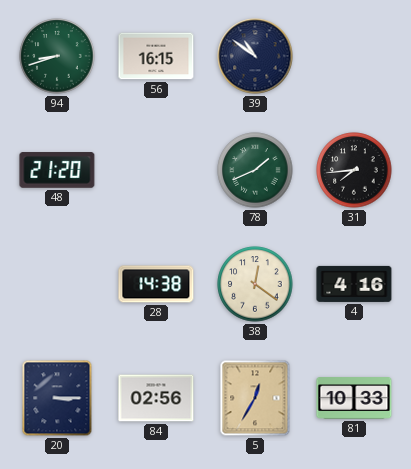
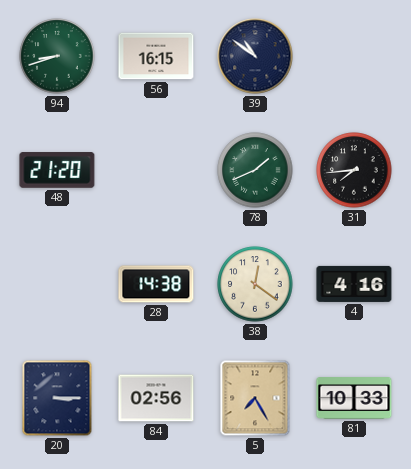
5: 12:35 -> 7:25
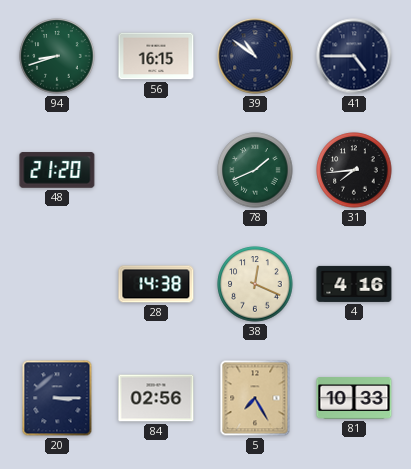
41: none -> 4:45
38: 12:21 -> 12:19
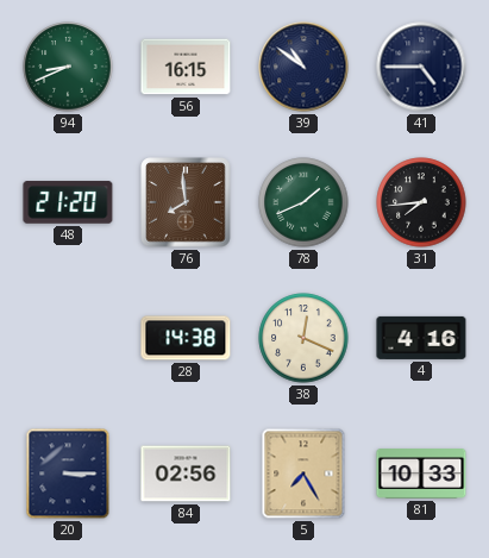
94: 8:42 -> 8:41
76: none -> 7:59
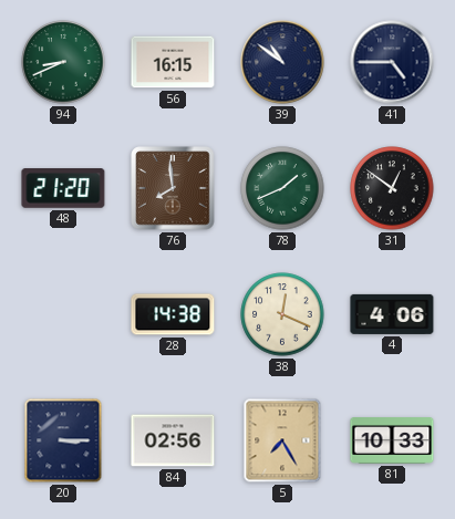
31: 7:44 -> 12:51
4: 4:16 -> 4:06
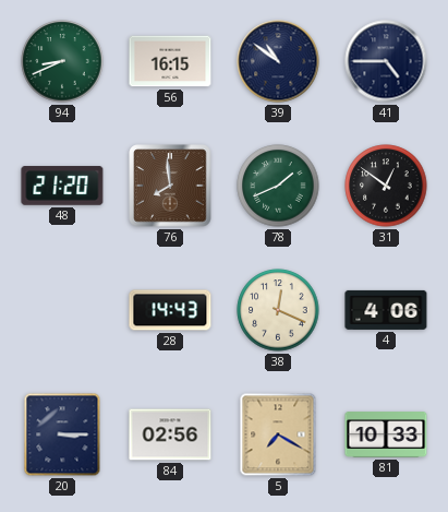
28: 14:38 -> 14:43
5: 7:25 -> 7:20
